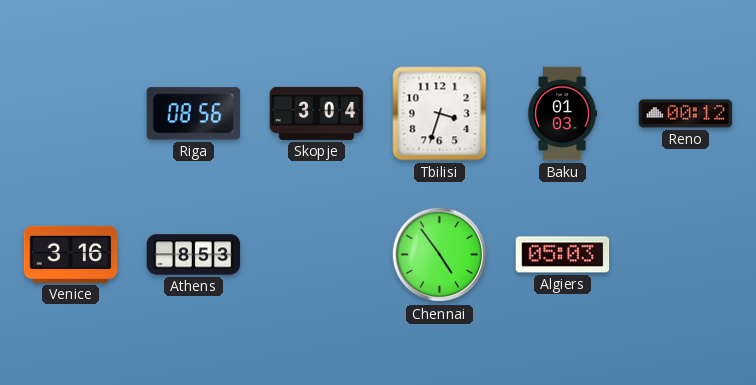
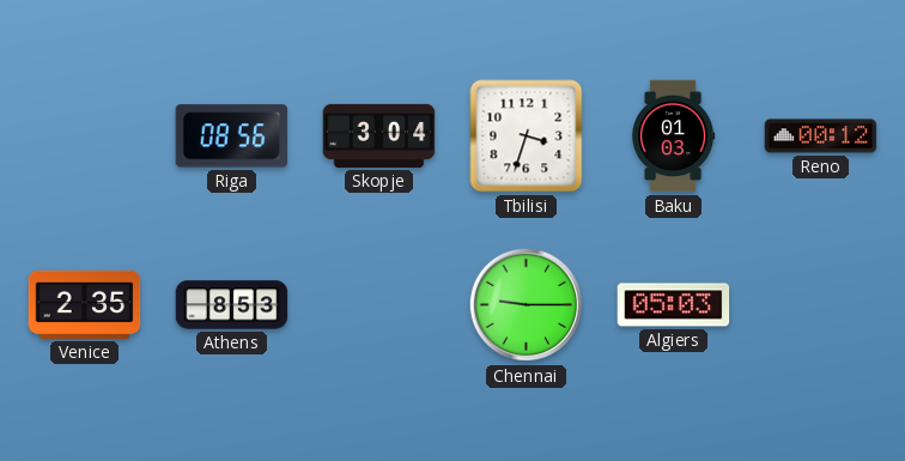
Venice: 3:16 -> 2:35
Chennai: 4:54 -> 9:15
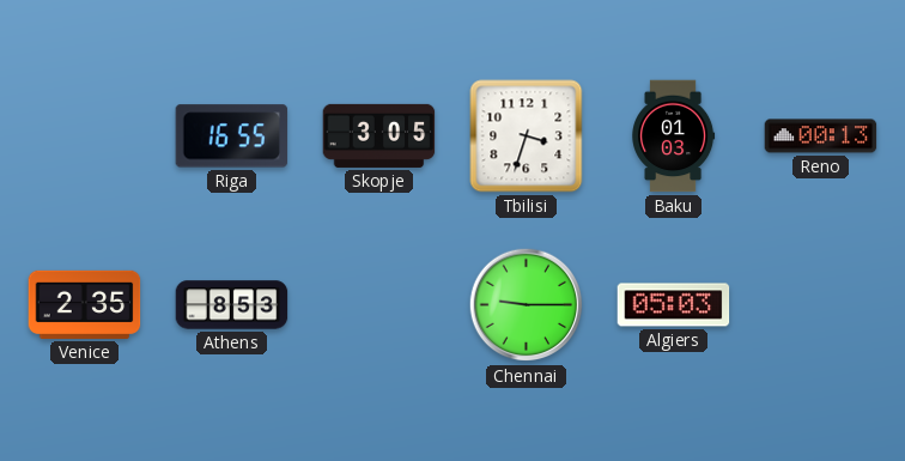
Riga: 08:56 -> 16:55
Skopje: 3:04 -> 3:05
Reno: 00:12 -> 00:13
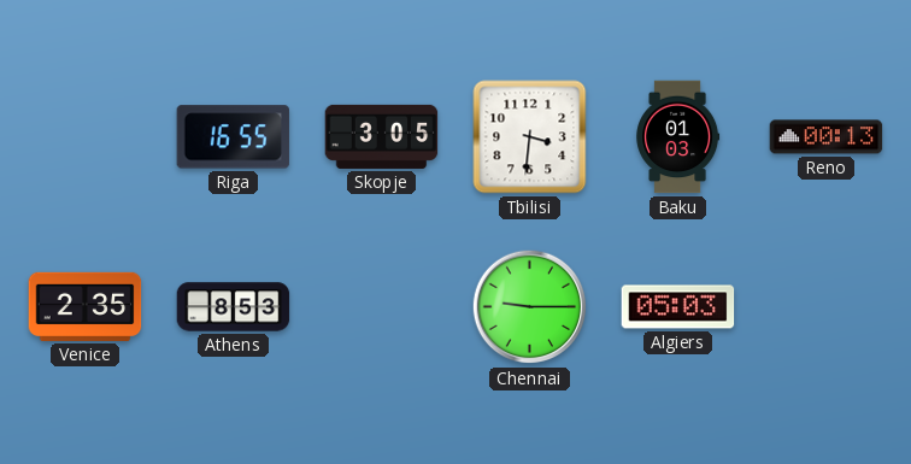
Tbilisi: 3:33 -> 3:31
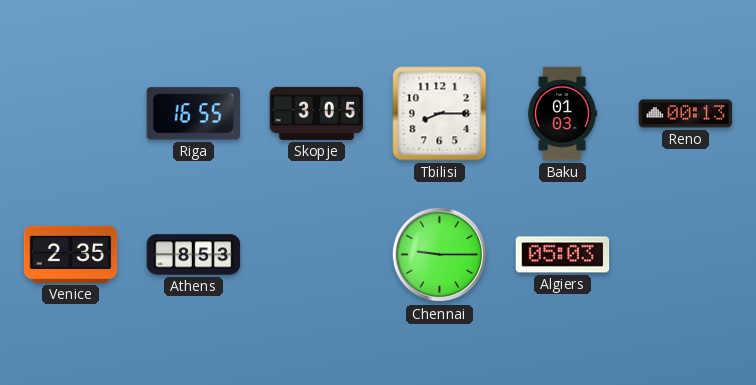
Tbilisi: 3:31 -> 8:15
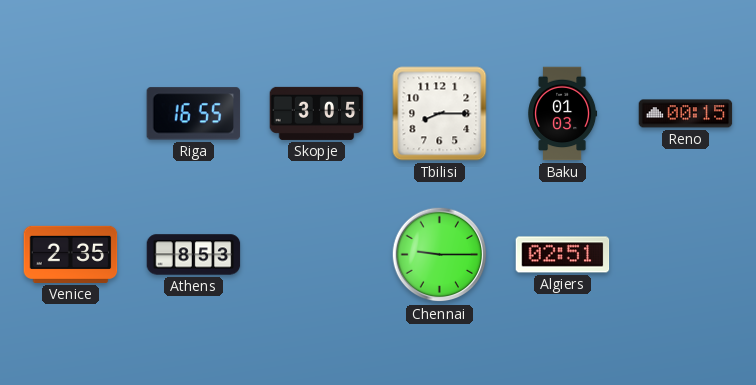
Reno: 00:13 -> 00:15
Algiers: 05:03 -> 02:51
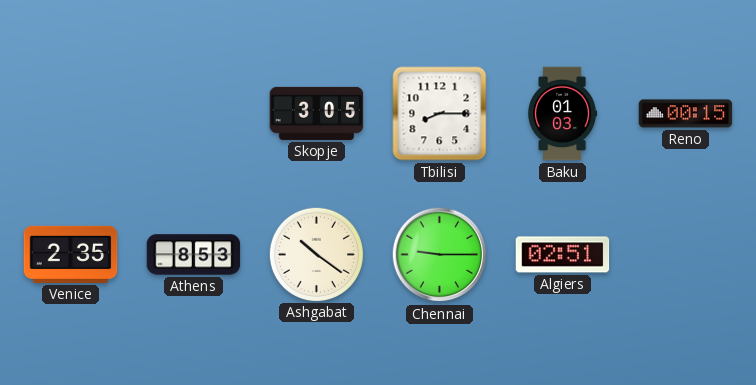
Riga: 16:55 -> none
Ashgabat: none -> 10:21
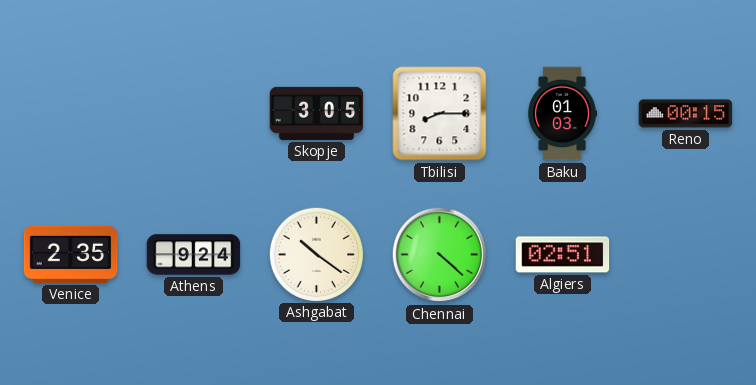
Athens: 8:53 -> 9:24
Chennai: 9:15 -> 4:22
